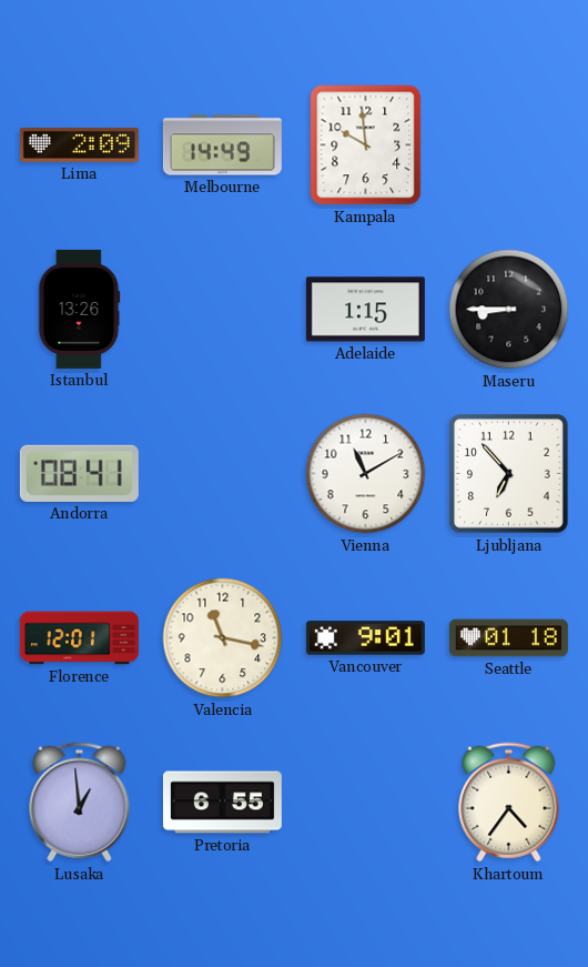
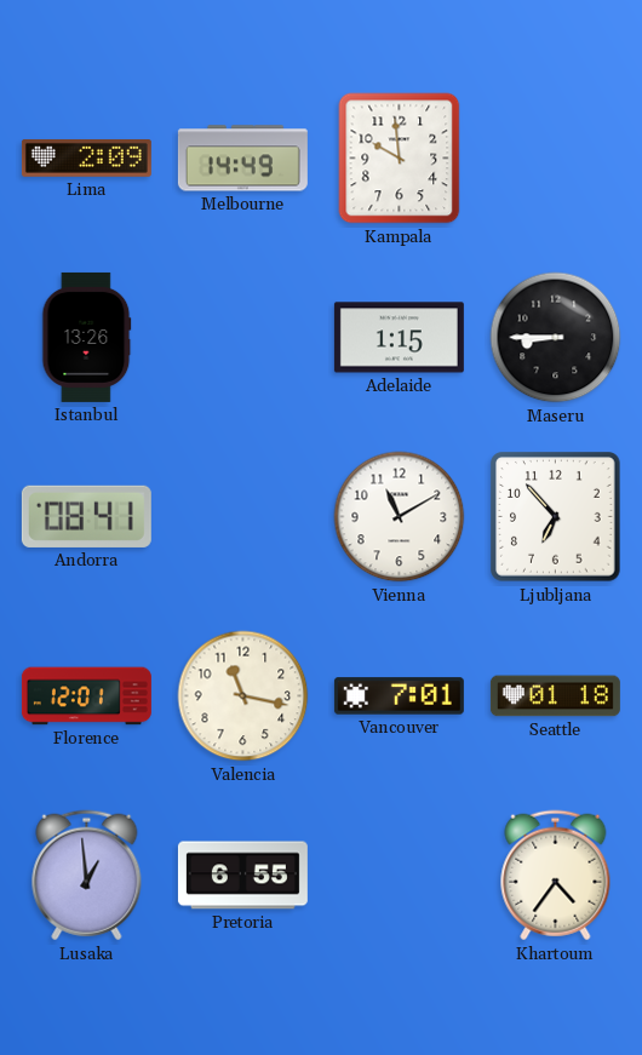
Vancouver: 9:01 -> 7:01
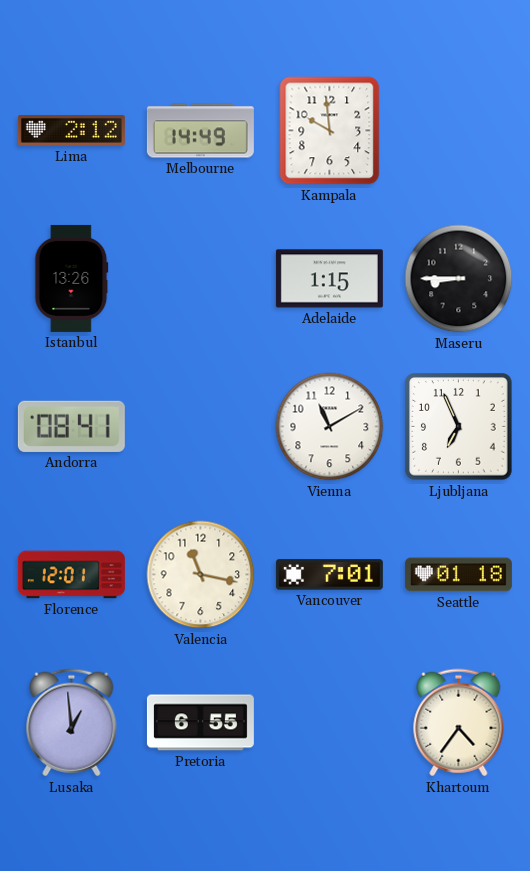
Lima: 2:09 -> 2:12
Ljubljana: 6:53 -> 6:56
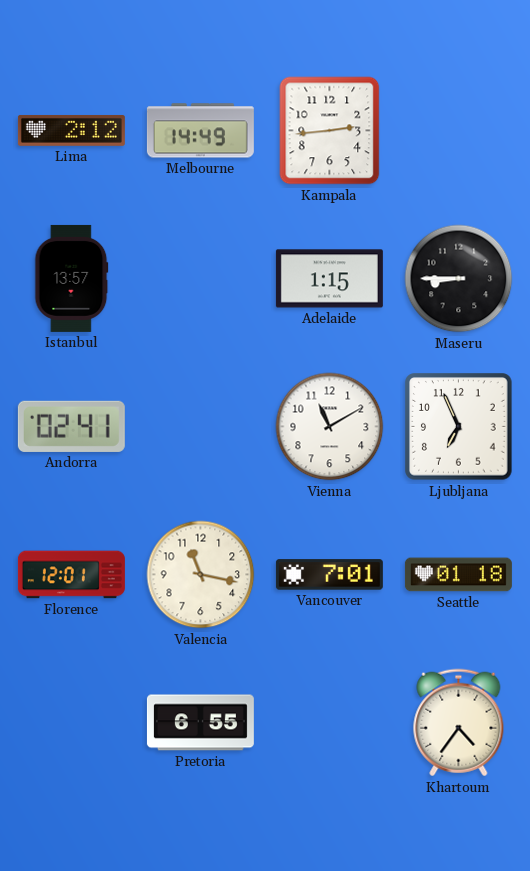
Kampala: 9:59 -> 2:44
Istanbul: 13:26 -> 13:57
Andorra: 08:41 -> 02:41
Lusaka: 12:59 -> none
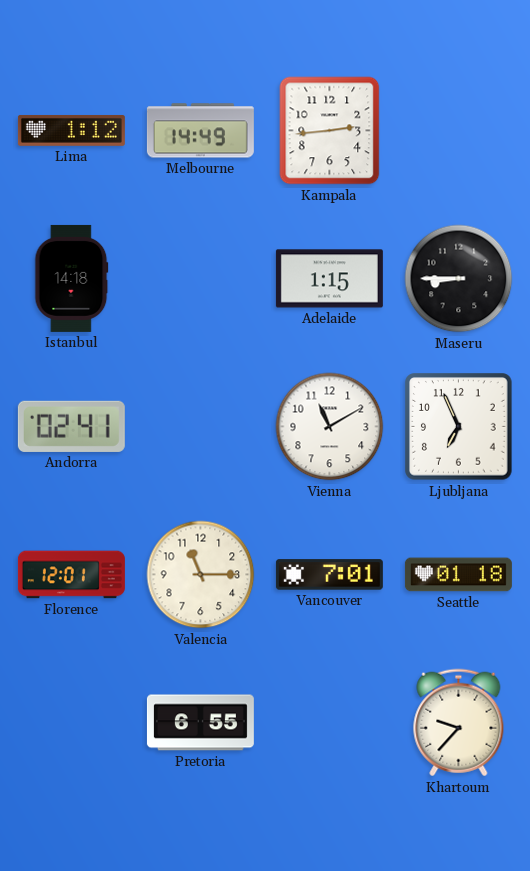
Lima: 2:12 -> 1:12
Istanbul: 13:57 -> 14:18
Valencia: 11:17 -> 11:15
Khartoum: 4:36 -> 9:37
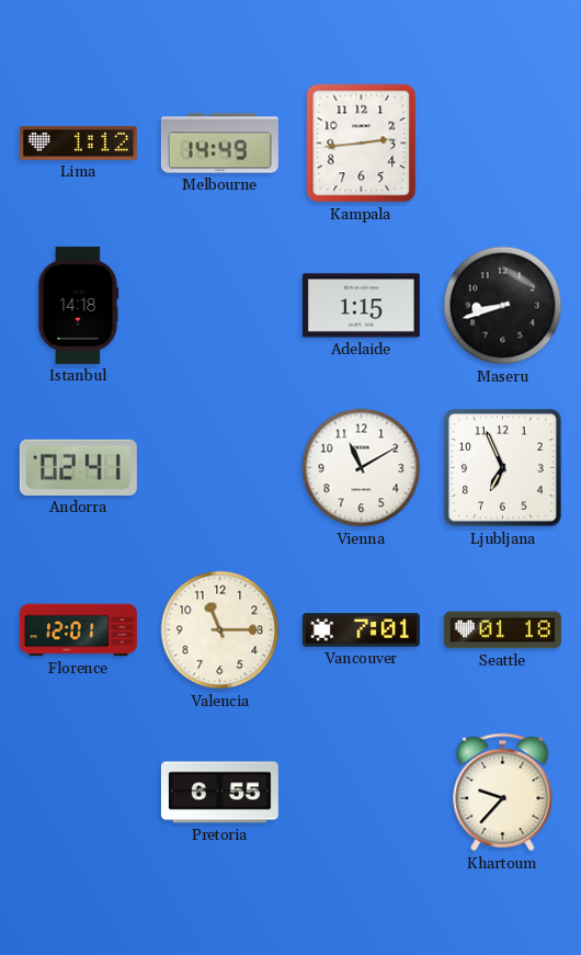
Maseru: 8:45 -> 8:42
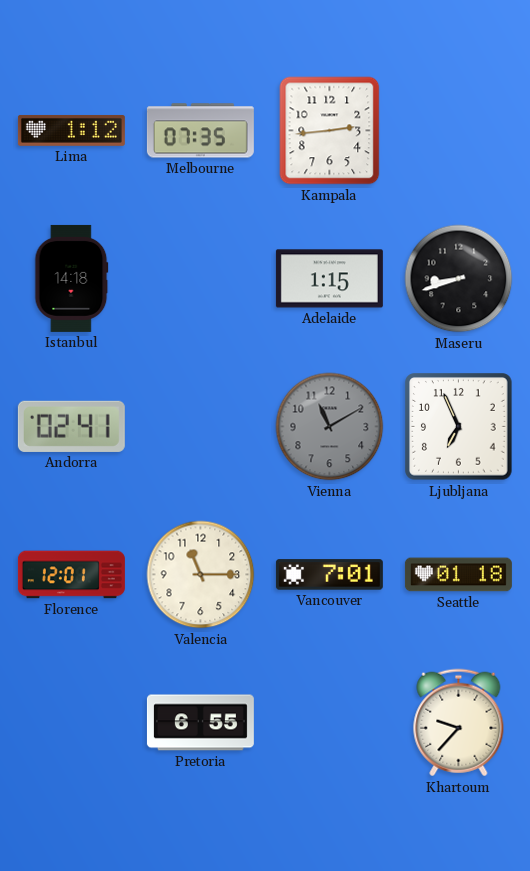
Melbourne: 14:49 -> 07:35
Vienna dial: white -> grey
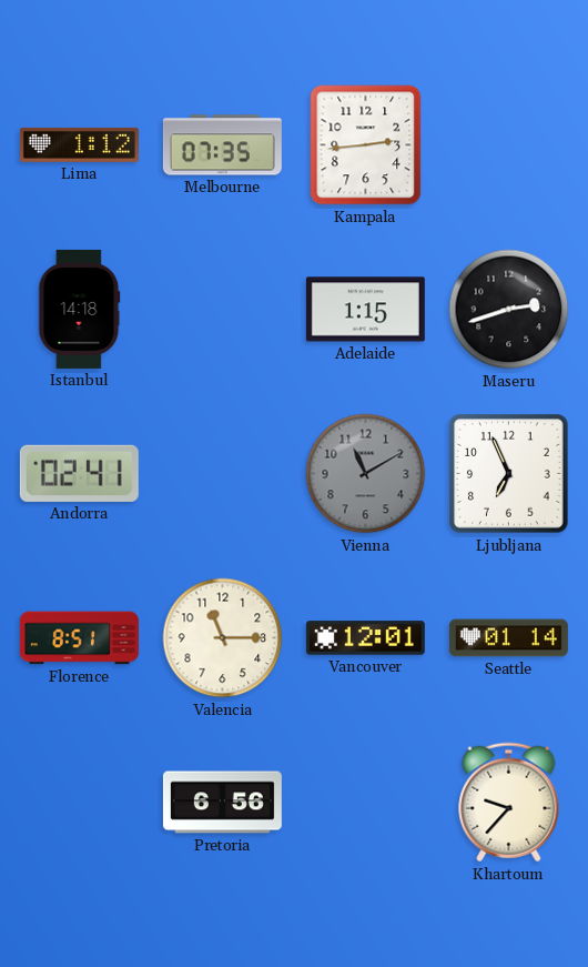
Maseru: 8:42 -> 2:42
Florence: 12:01 -> 8:51
Vancouver: 7:01 -> 12:01
Seattle: 01:18 -> 01:14
Pretoria: 6:55 -> 6:56
